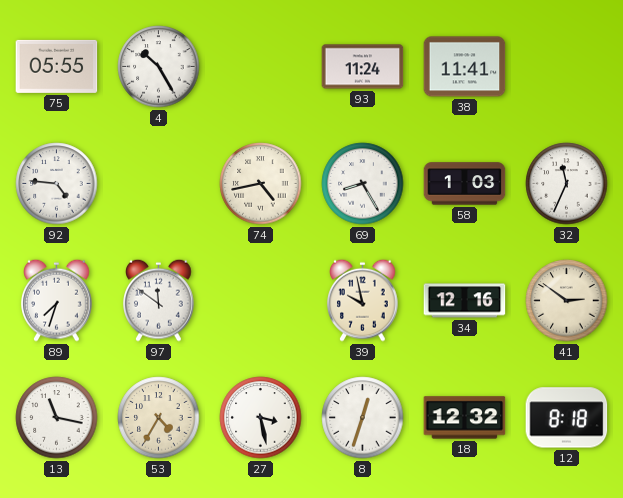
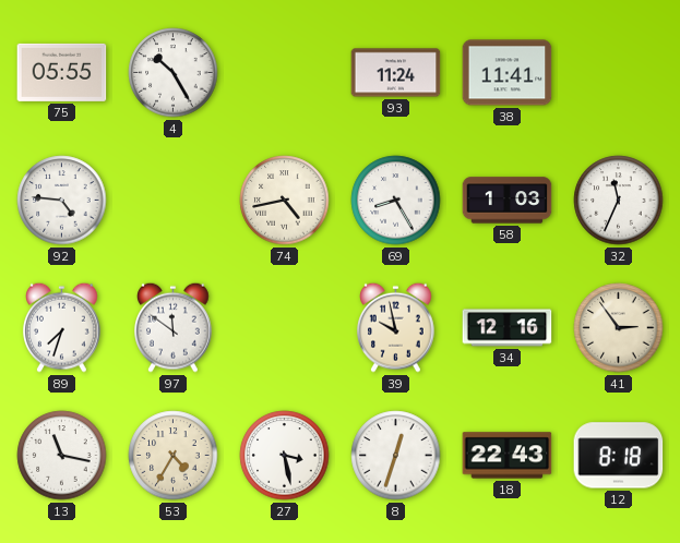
41: 2:51 -> 2:54
18: 12:32 -> 22:43
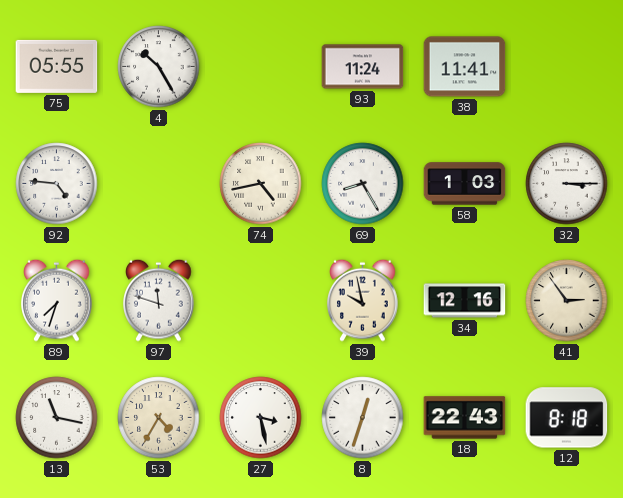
32: 11:34 -> 3:15
97: 11:51 -> 11:48
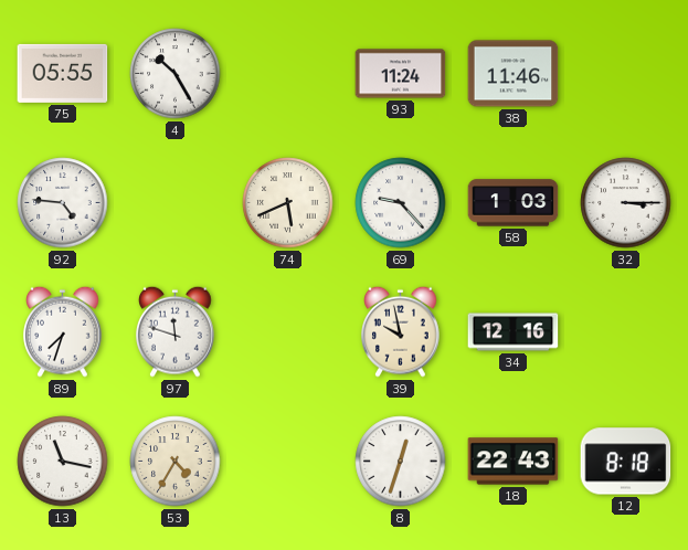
38: 11:41 -> 11:46
74: 4:43 -> 5:41
69: 8:25 -> 9:23
41: 2:54 -> none
27: 3:28 -> none
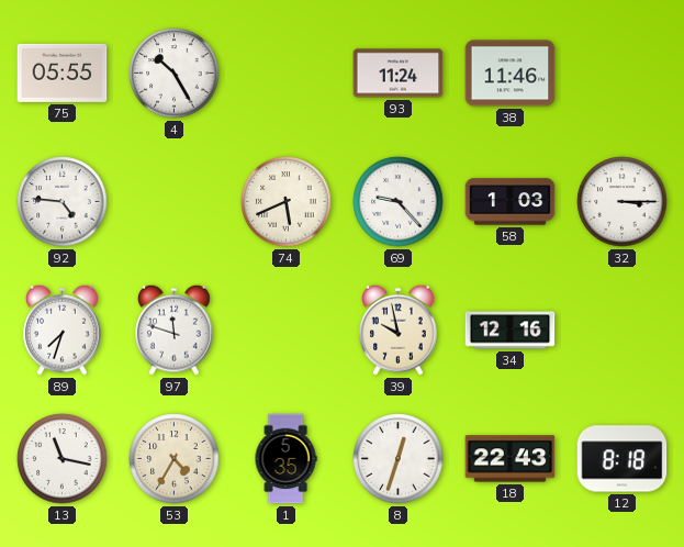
1: none -> 5:35
